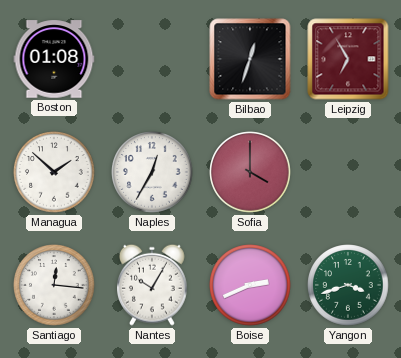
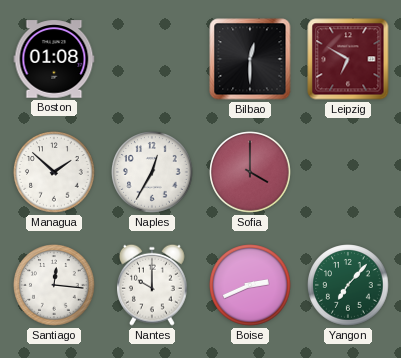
Bilbao: 12:33 -> 12:30
Leipzig: 6:55 -> 6:50
Nantes: 10:05 -> 10:00
Yangon: 3:42 -> 7:07
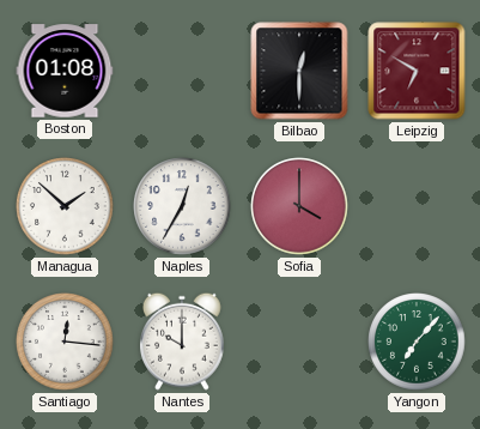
Boise: 2:41 -> none
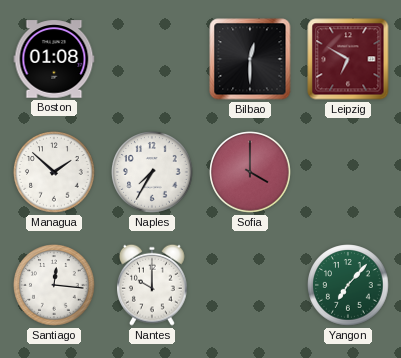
Naples: 12:35 -> 7:35
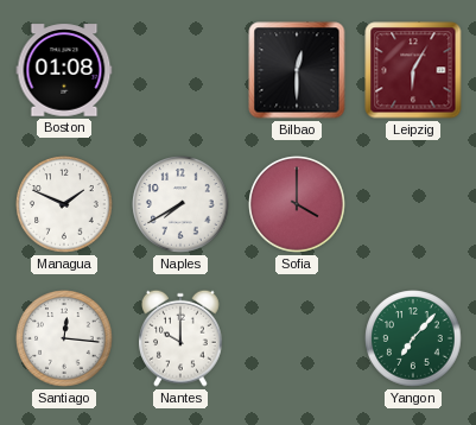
Leipzig: 6:50 -> 6:05
Managua: 1:52 -> 1:49
Naples: 7:35 -> 7:40
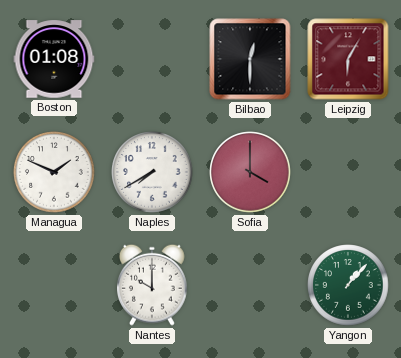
Santiago: 12:16 -> none
Yangon: 7:07 -> 1:07
